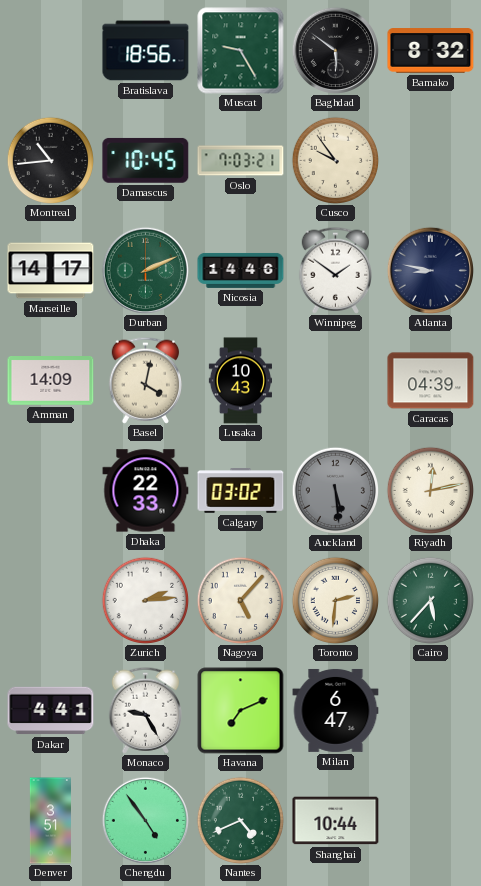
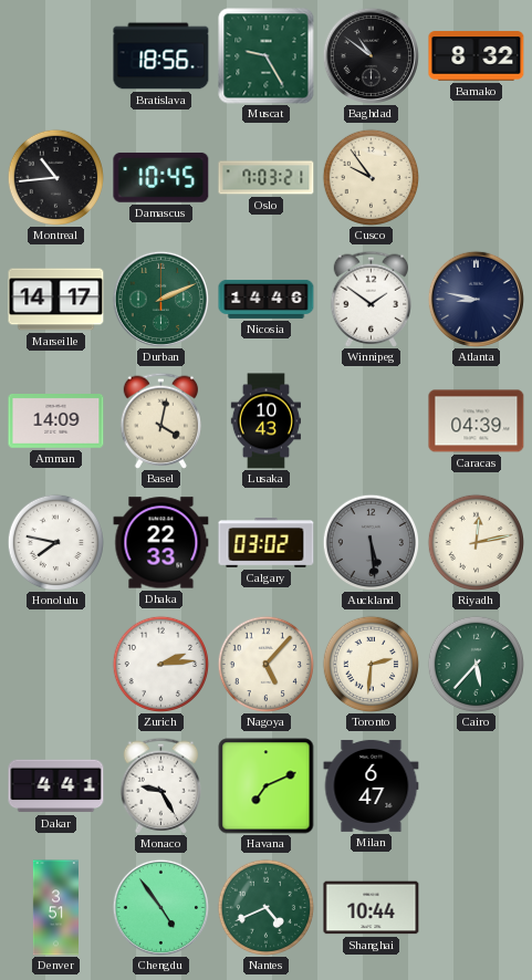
Baghdad: 5:51 -> 10:51
Honolulu: none -> 7:47
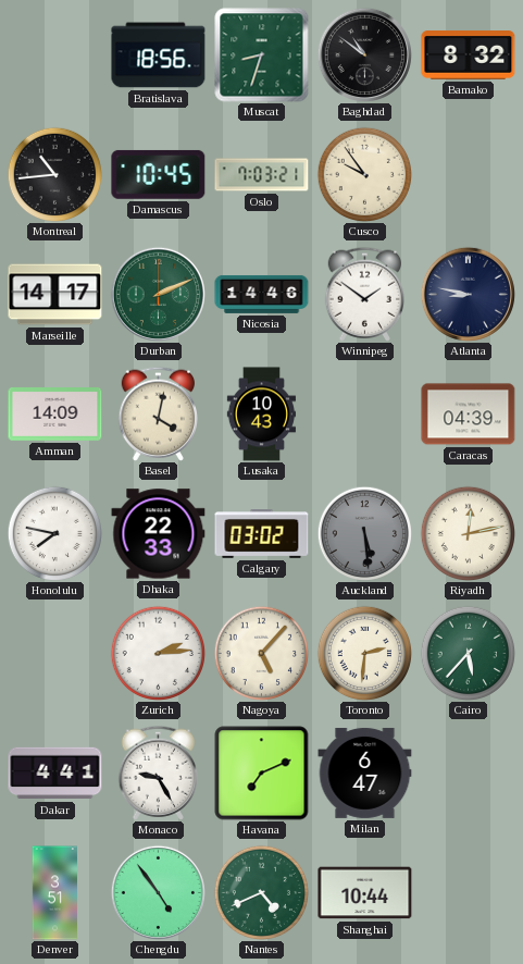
Muscat: 9:25 -> 8:33
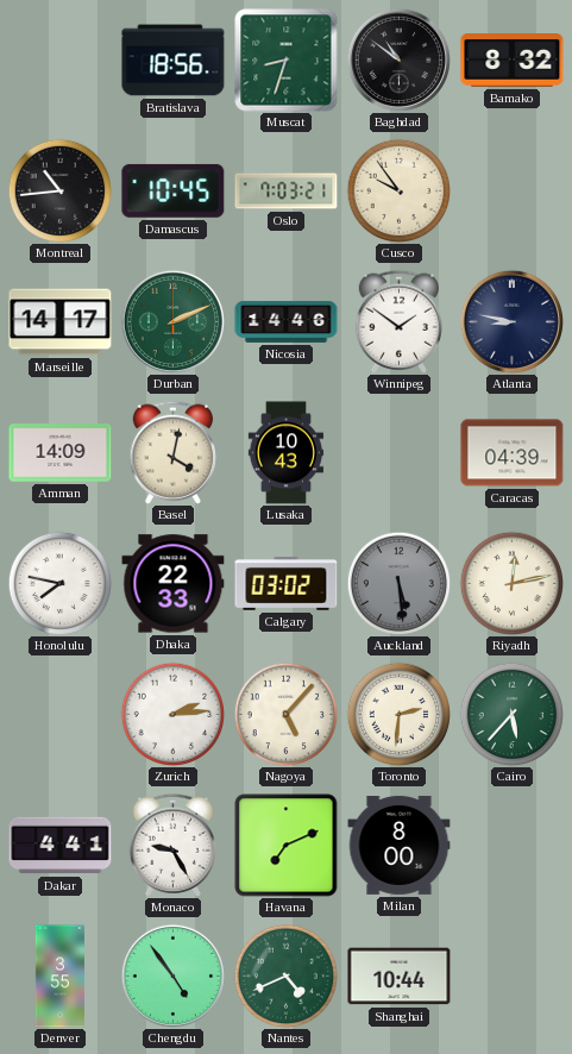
Milan: 6:47 -> 8:00
Denver: 3:51 -> 3:55
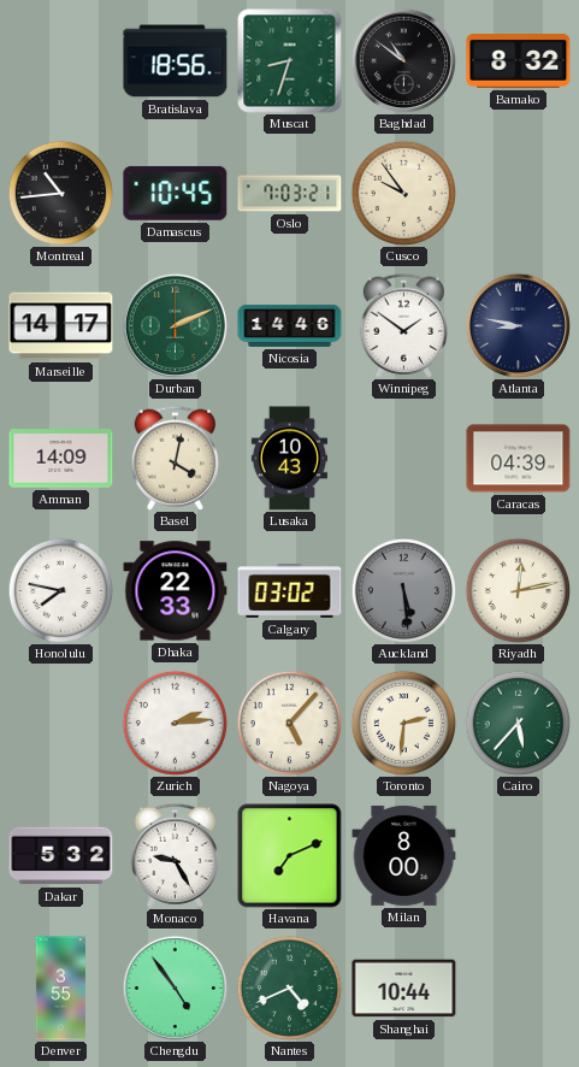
Dakar: 4:41 -> 5:32
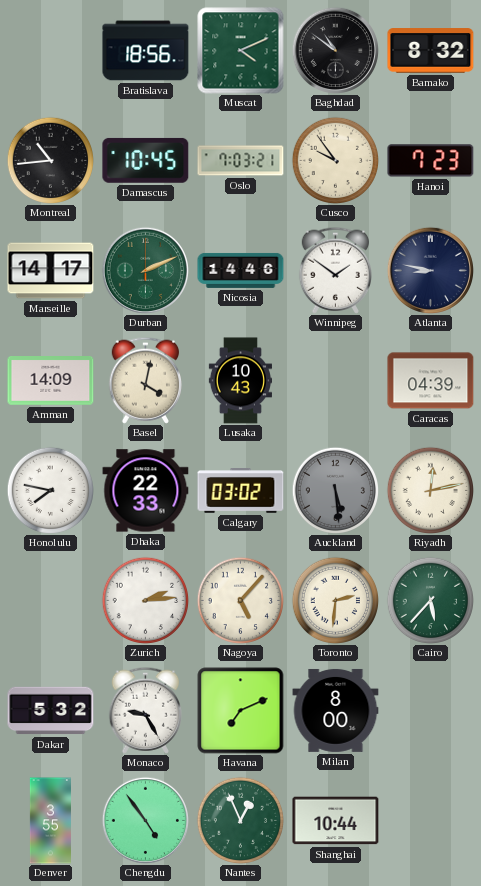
Muscat: 8:33 -> 4:11
Hanoi: none -> 7:23
Nantes: 4:41 -> 12:56
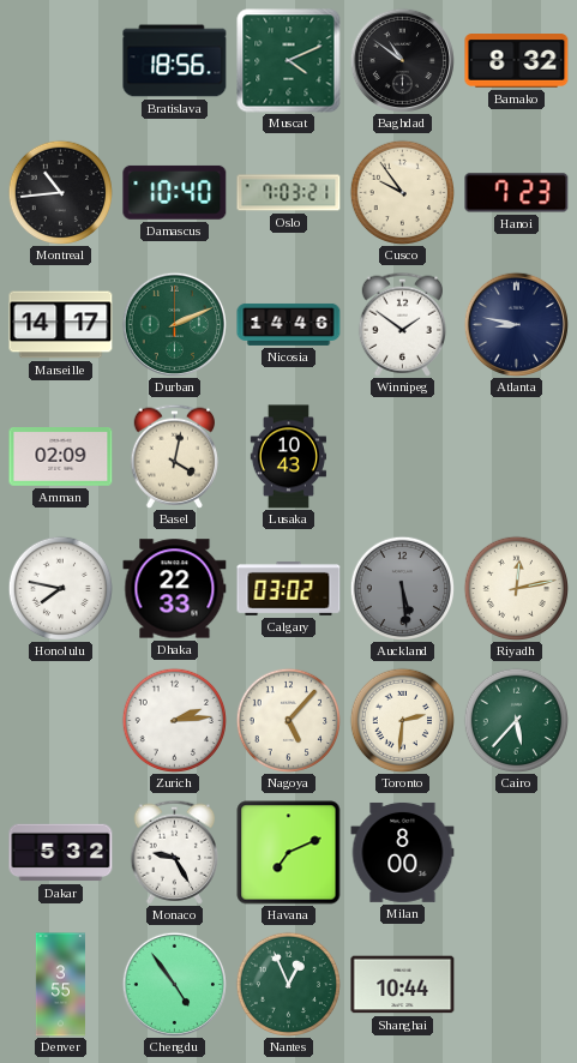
Damascus: 10:45 -> 10:40
Amman: 14:09 -> 02:09
Caracas: 04:39 -> none
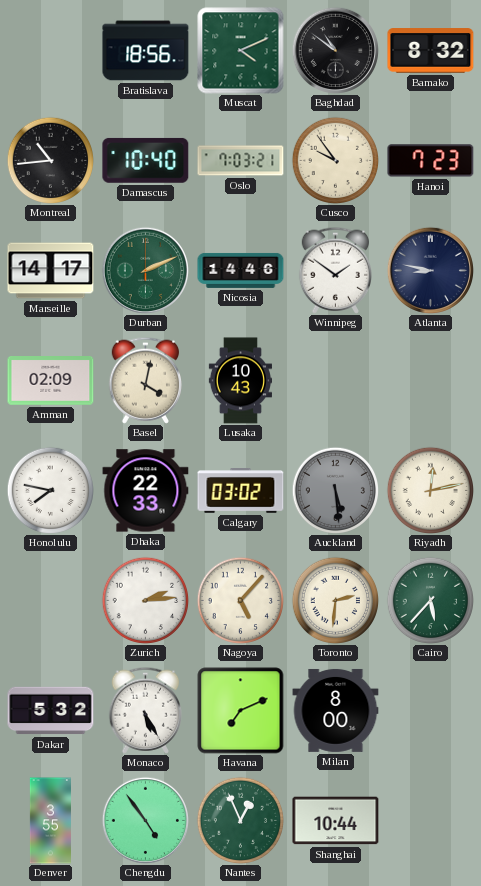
Monaco: 9:25 -> 5:25
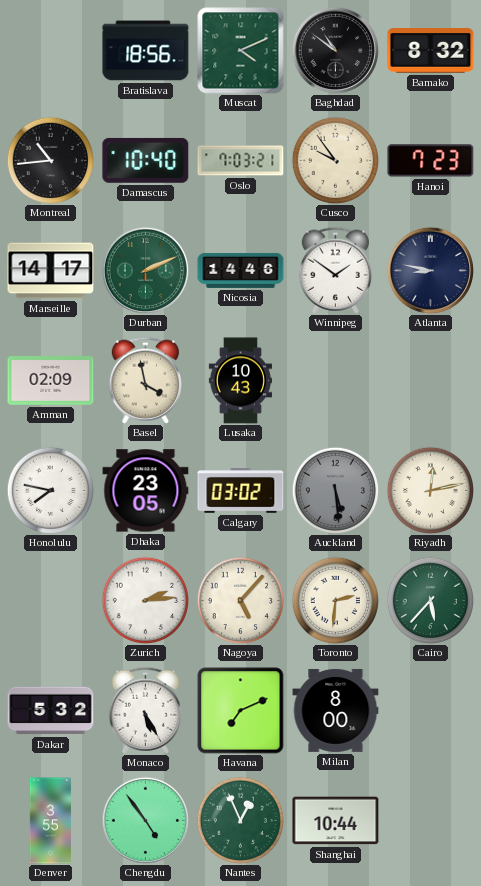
Basel: 4:02 -> 3:58
Dhaka: 22:33 -> 23:05
